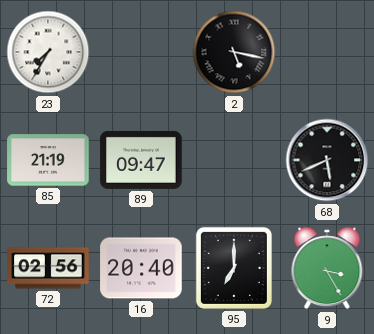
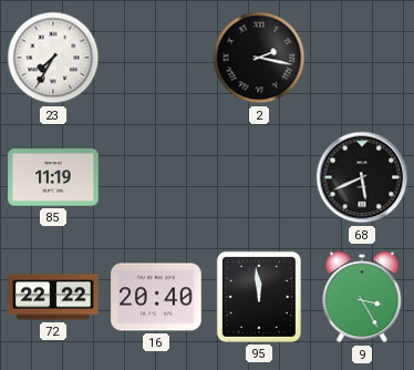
2: 5:17 -> 2:17
85: 21:19 -> 11:19
89: 09:47 -> none
72: 02:56 -> 22:22
95: 7:00 -> 11:59
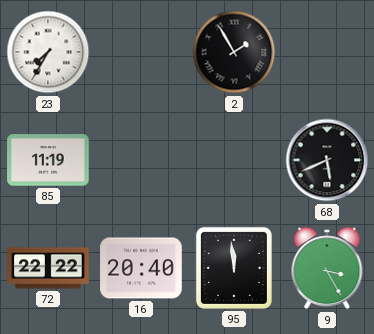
2: 2:17 -> 1:55
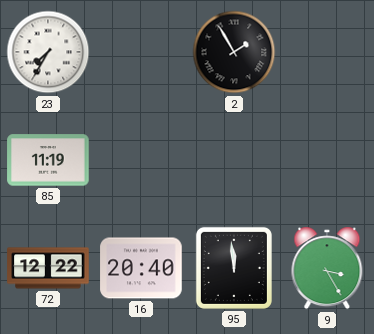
68: 5:41 -> none
72: 22:22 -> 12:22
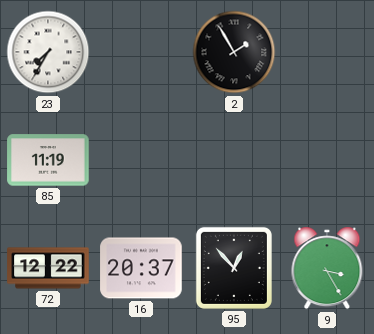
16: 20:40 -> 20:37
95: 11:59 -> 12:53
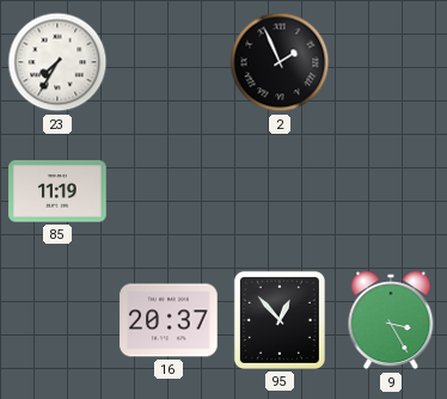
2: 1:55 -> 1:56
72: 12:22 -> none
